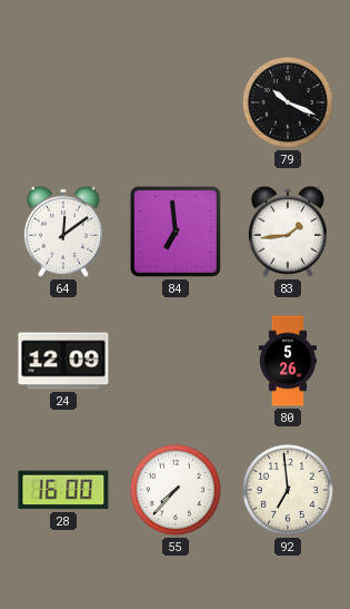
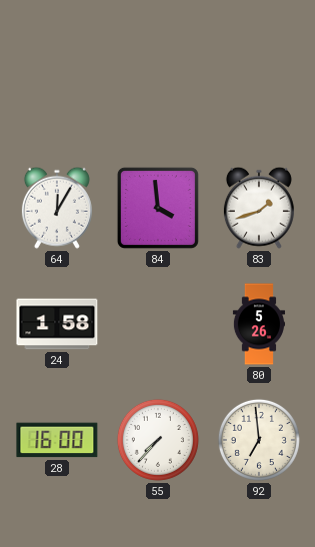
79: 10:19 -> none
64: 12:09 -> 12:05
84: 6:59 -> 3:59
83: 1:44 -> 1:42
24: 12:09 -> 1:58
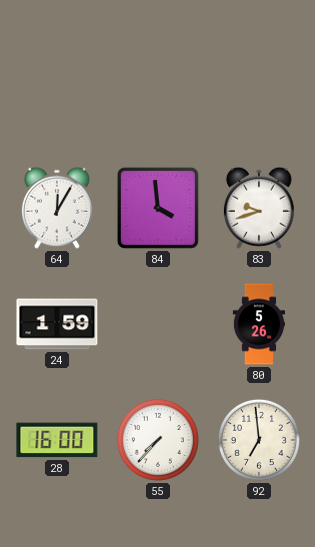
83: 1:42 -> 9:42
24: 1:58 -> 1:59
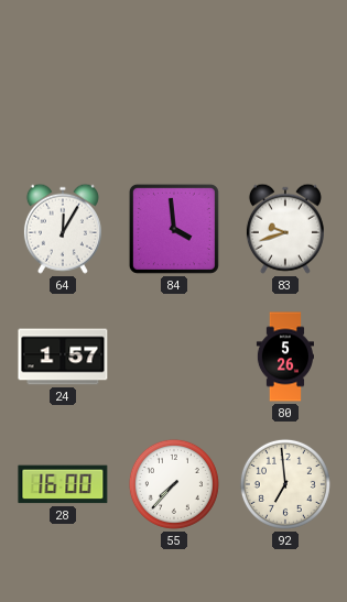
24: 1:59 -> 1:57
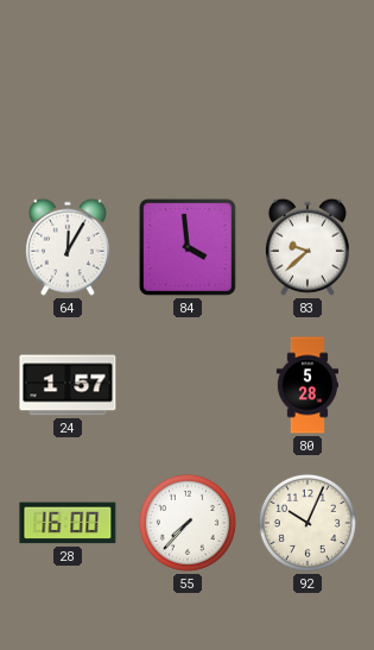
83: 9:42 -> 9:38
80: 5:26 -> 5:28
92: 6:59 -> 10:04
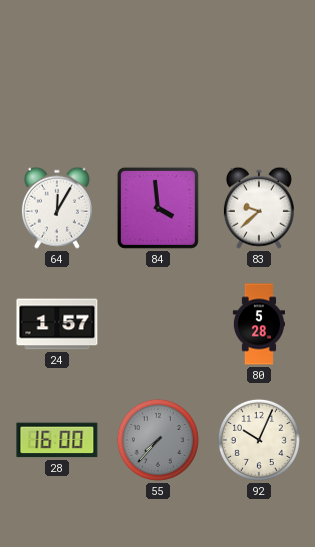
55 dial: white -> grey
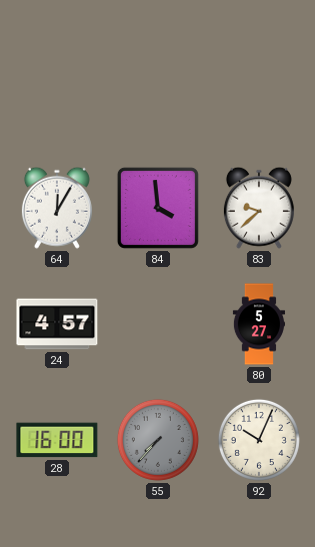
24: 1:57 -> 4:57
80: 5:28 -> 5:27
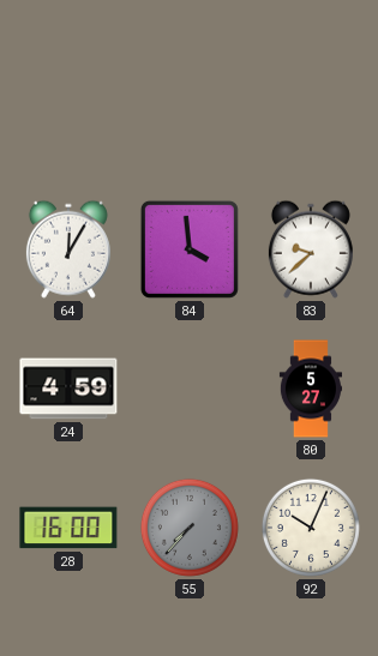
24: 4:57 -> 4:59
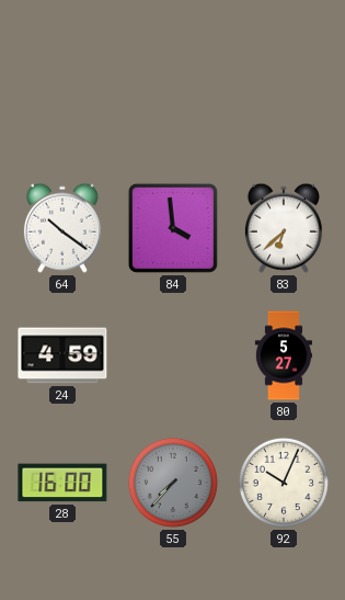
64: 12:05 -> 10:21
83: 9:38 -> 6:38
